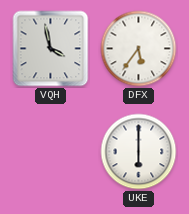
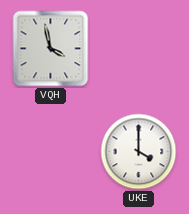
DFX: 5:36 -> none
UKE: 6:00 -> 4:00
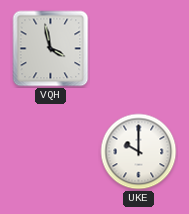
UKE: 4:00 -> 10:00
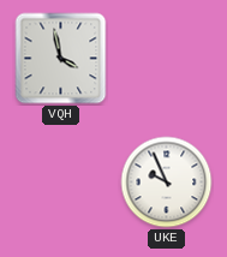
UKE: 10:00 -> 9:56
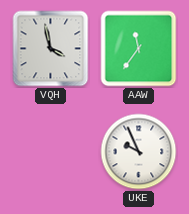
AAW: none -> 11:36
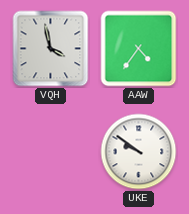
AAW: 11:36 -> 4:36
UKE: 9:56 -> 9:51
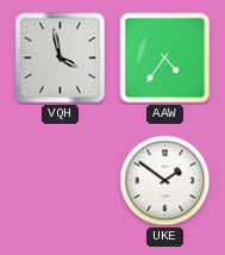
UKE: 9:51 -> 1:51
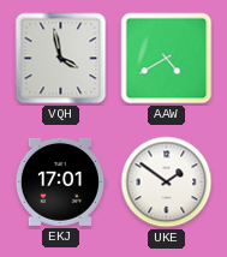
AAW: 4:36 -> 4:40
EKJ: none -> 17:01
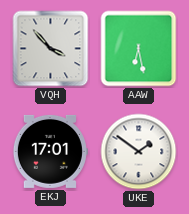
VQH: 3:58 -> 3:53
AAW: 4:40 -> 6:28
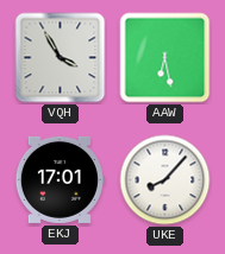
VQH: 3:53 -> 3:55
UKE: 1:51 -> 8:07
